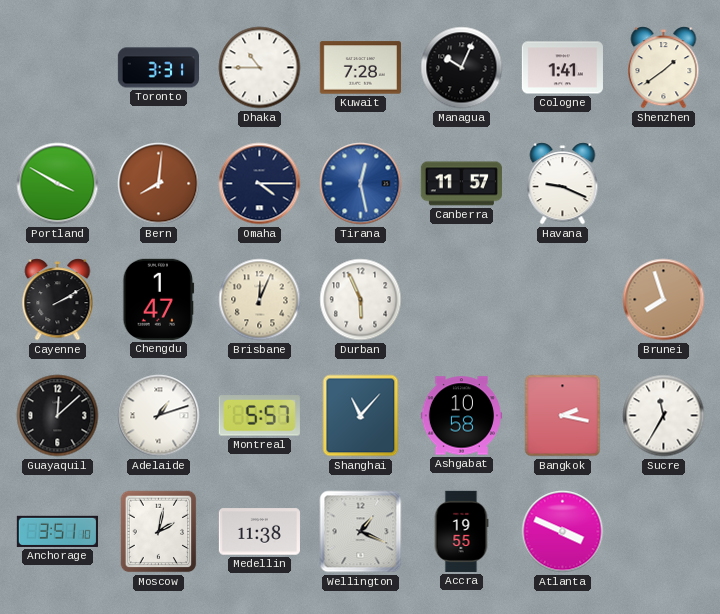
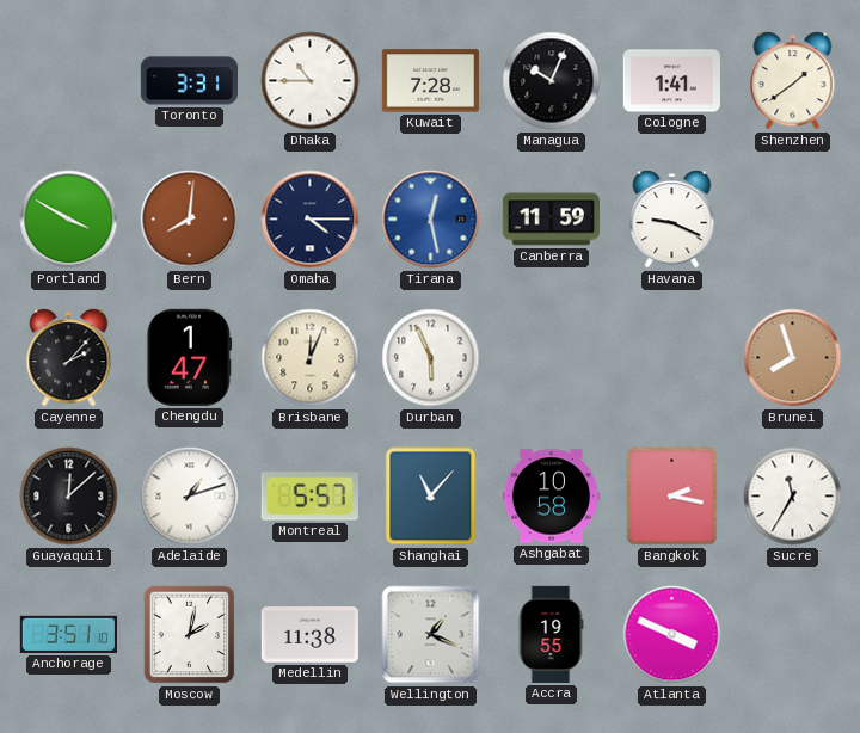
Canberra: 11:57 -> 11:59
Cayenne: 2:10 -> 2:07
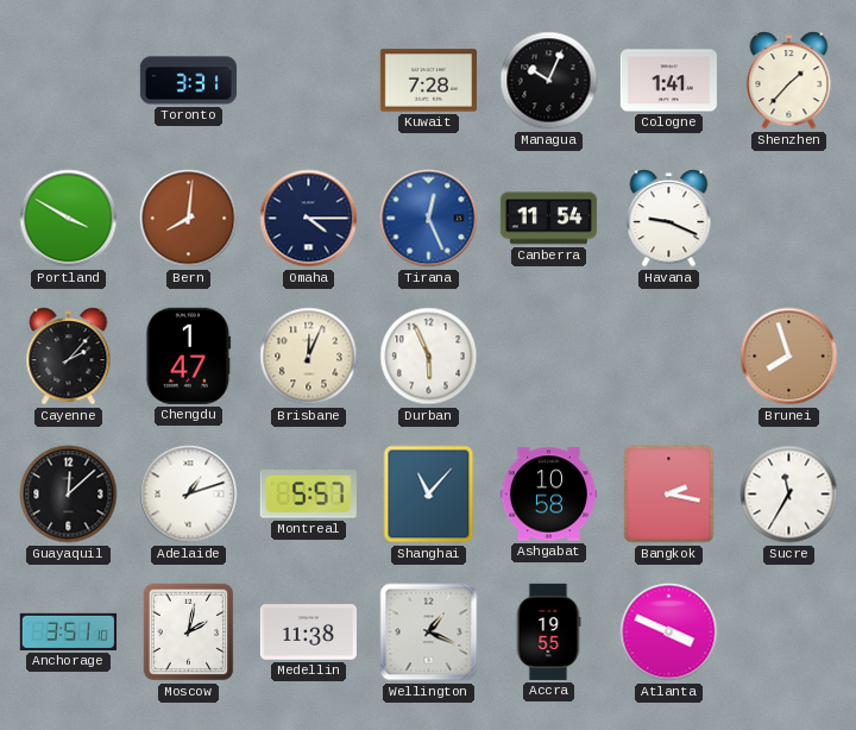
Dhaka: 10:45 -> none
Shenzhen: 1:39 -> 1:37
Tirana: 12:28 -> 12:26
Canberra: 11:59 -> 11:54
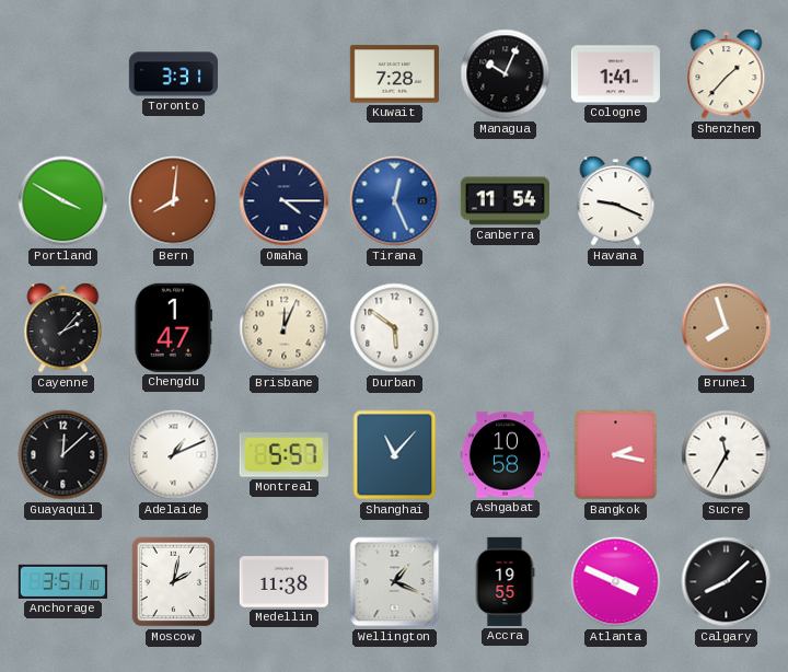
Durban: 5:56 -> 5:51
Adelaide: 1:12 -> 1:11
Calgary: none -> 8:08
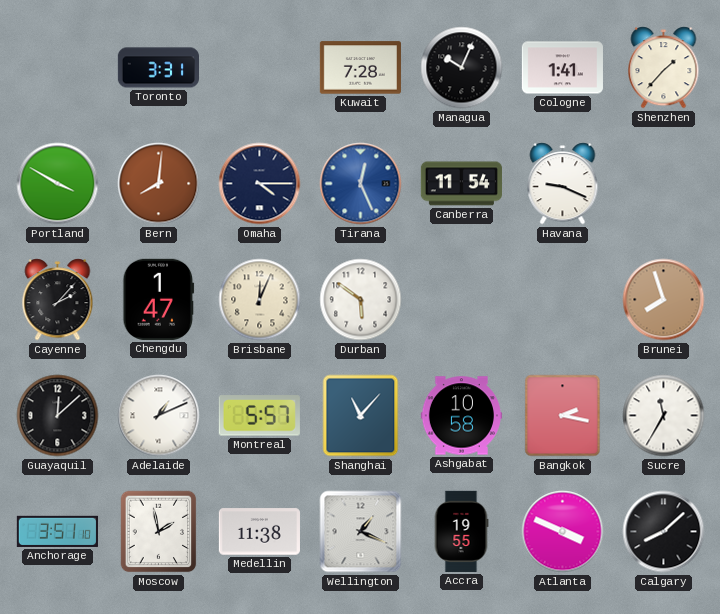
Moscow: 2:02 -> 1:58
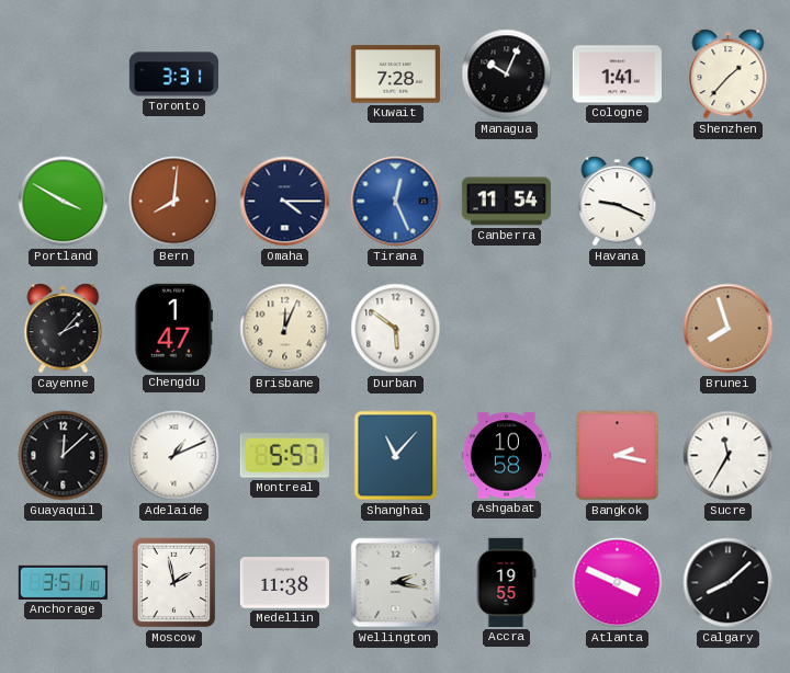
Wellington: 1:19 -> 2:17
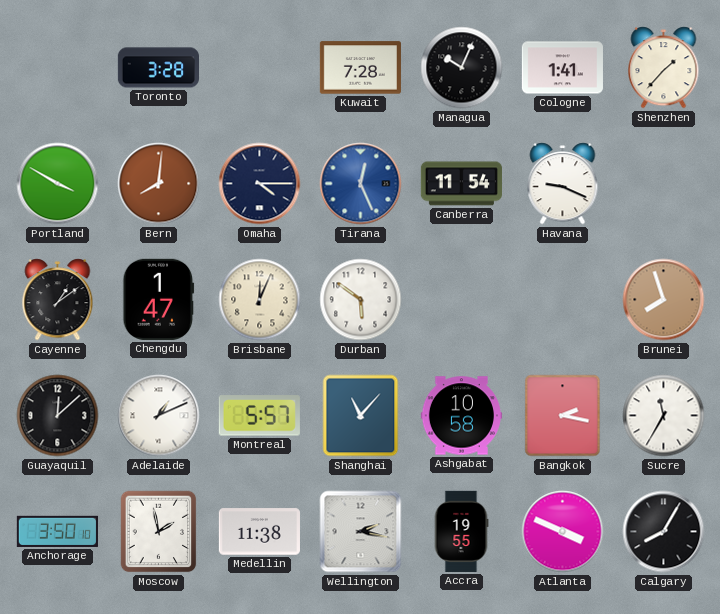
Toronto: 3:31 -> 3:28
Cayenne: 2:07 -> 1:09
Anchorage: 3:51 -> 3:50
Calgary: 8:08 -> 8:05
